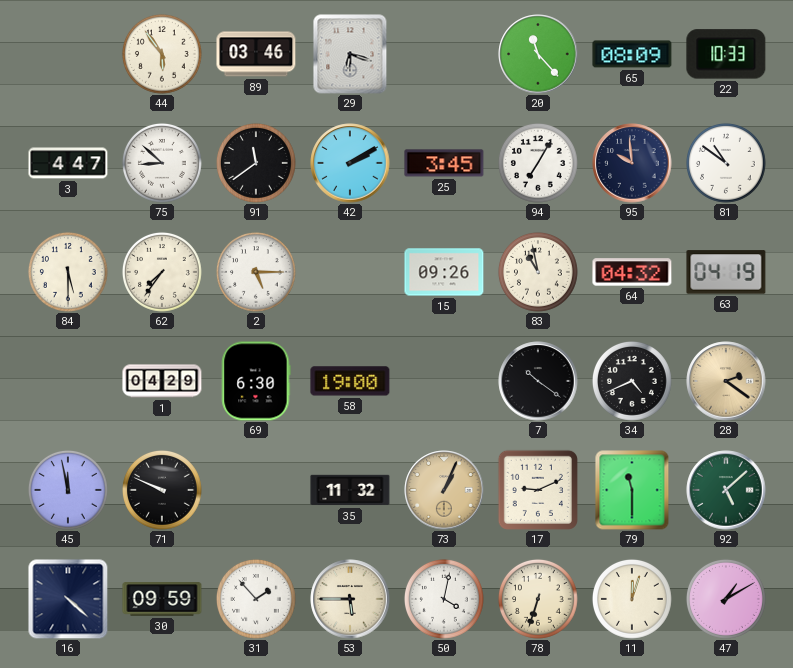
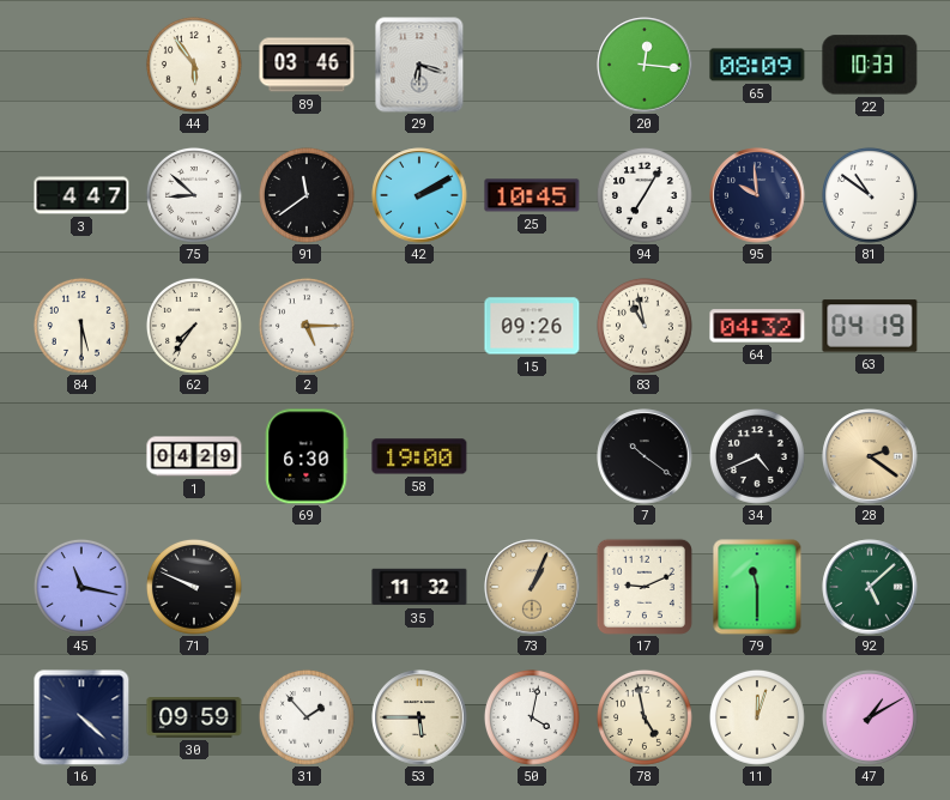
20: 11:23 -> 12:16
25: 3:45 -> 10:45
45: 11:58 -> 11:17
78: 6:33 -> 4:58
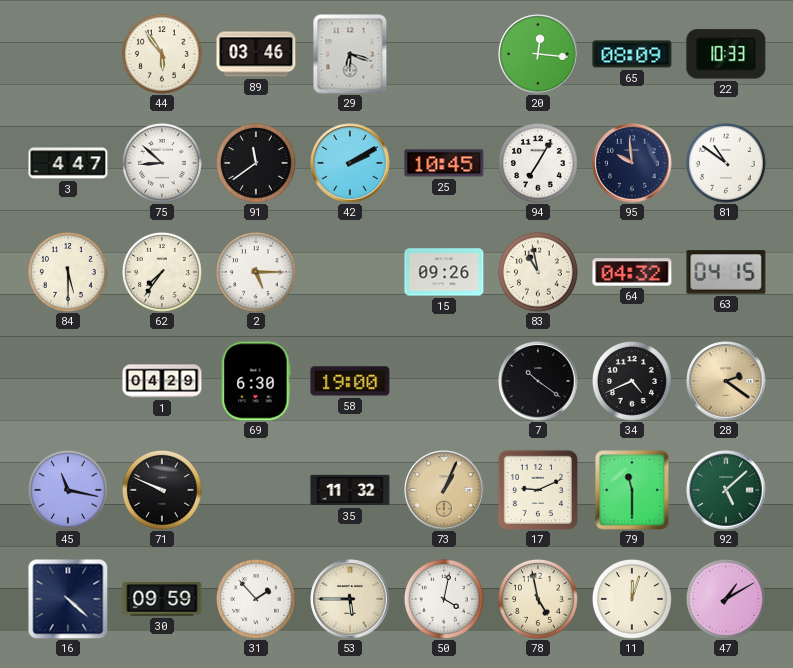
63: 04:19 -> 04:15
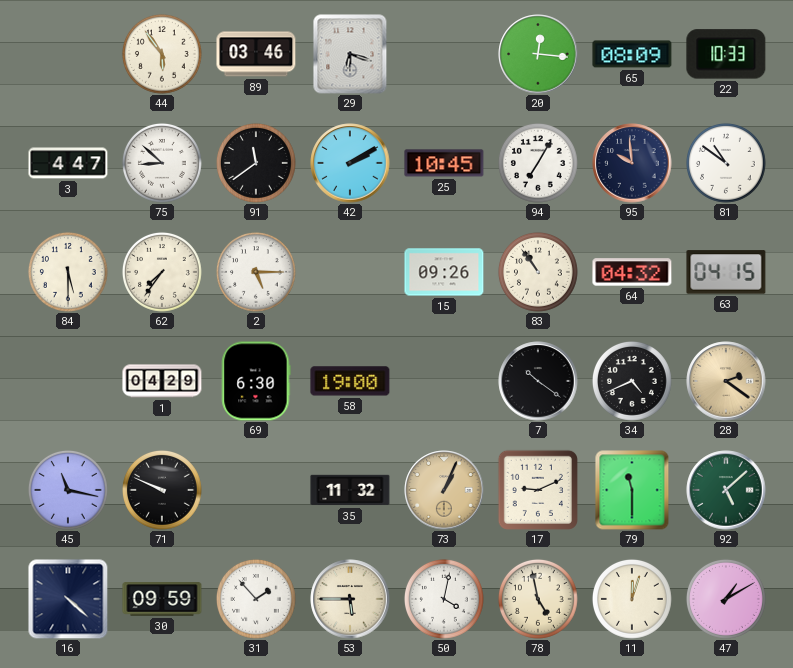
83: 10:58 -> 10:54
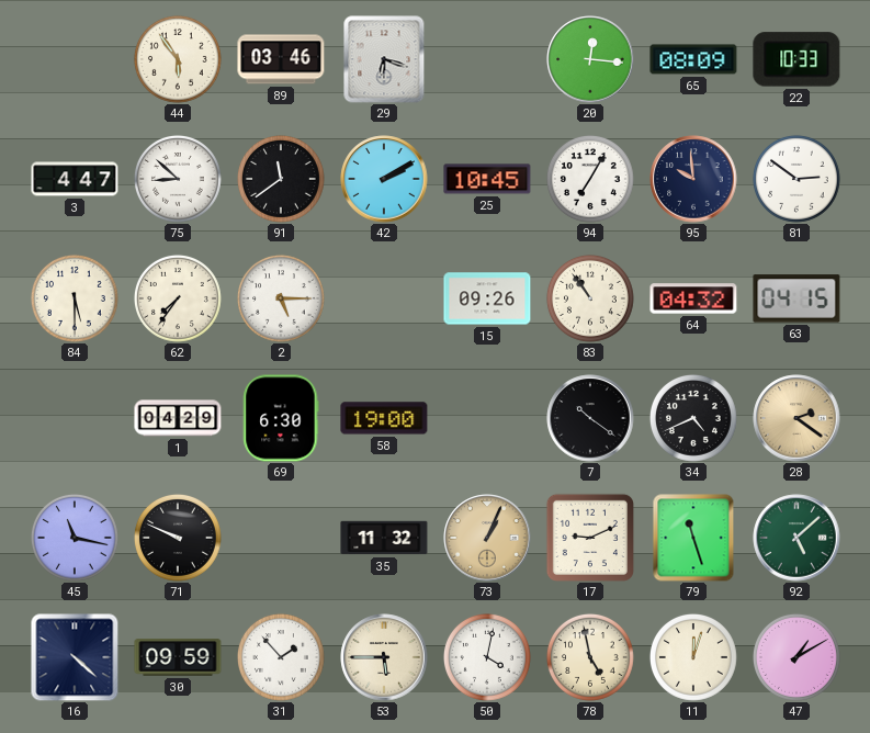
81: 10:51 -> 2:51
79: 11:30 -> 11:27
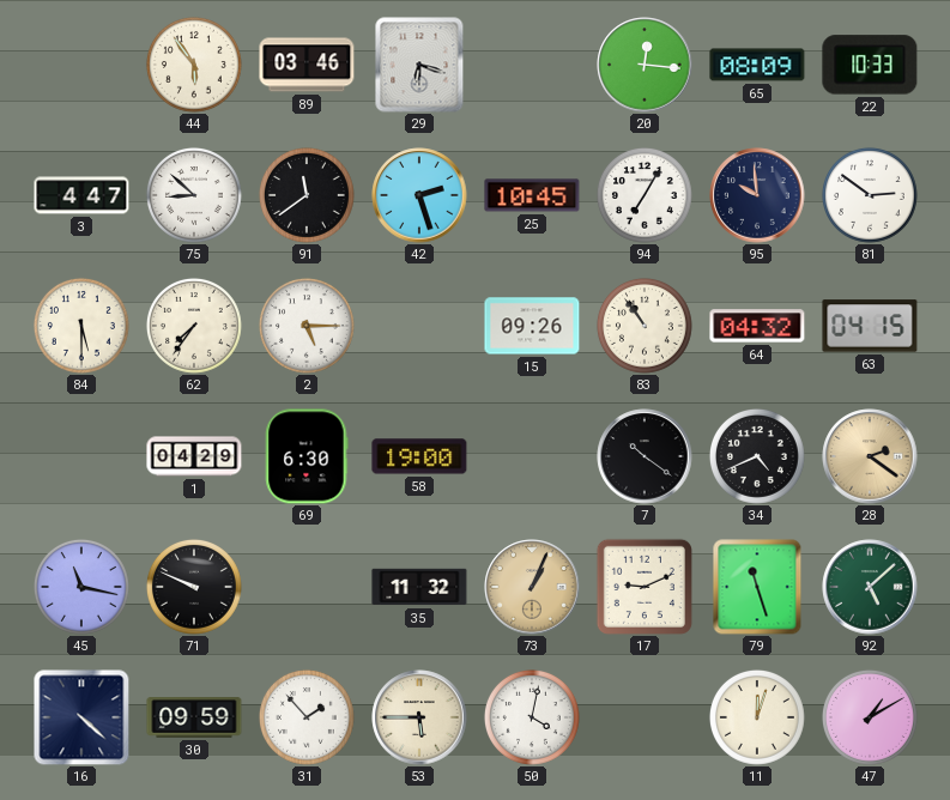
42: 2:10 -> 2:27
78: 4:58 -> none
